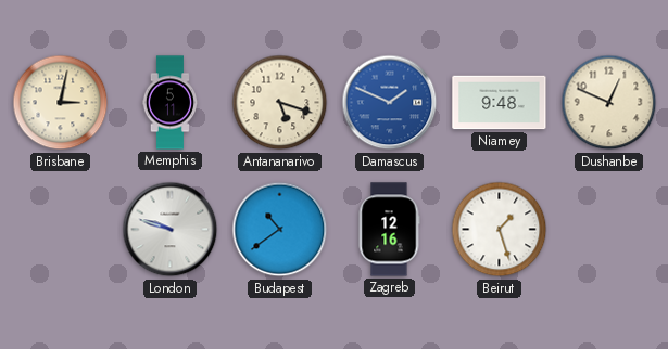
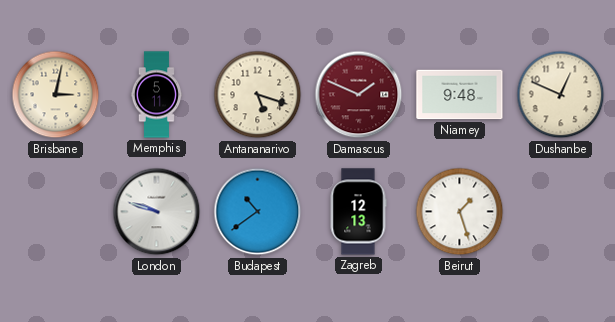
Damascus dial: blue -> burgundy
Zagreb: 12:16 -> 12:13
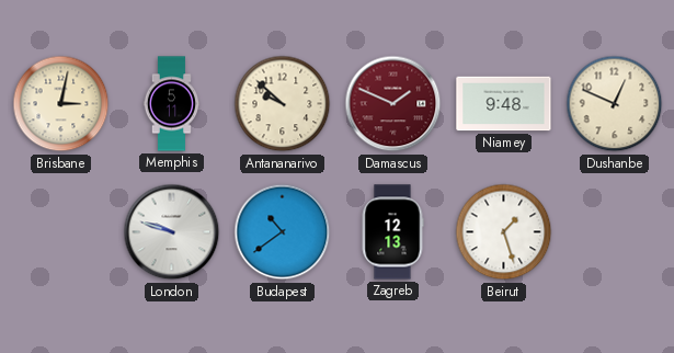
Antananarivo: 5:18 -> 9:52
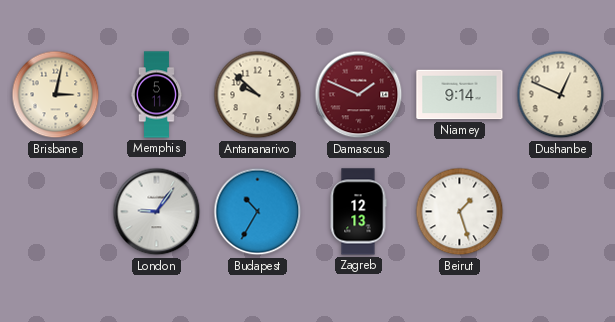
Niamey: 9:48 -> 9:14
London: 9:48 -> 9:06
Budapest: 10:39 -> 10:35
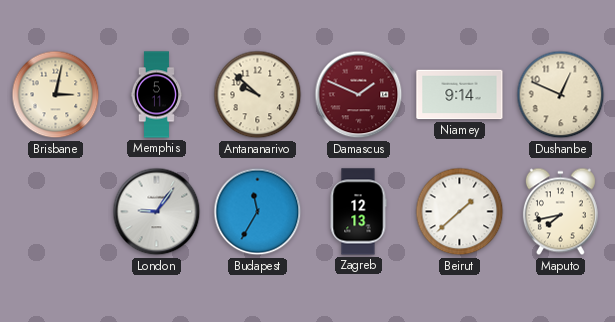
Budapest: 10:35 -> 11:35
Beirut: 1:27 -> 1:38
Maputo: none -> 7:43
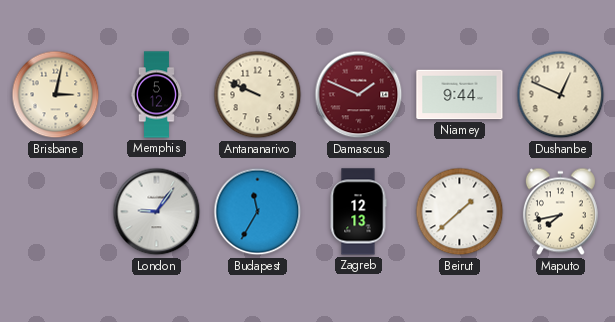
Memphis: 5:11 -> 5:12
Antananarivo: 9:52 -> 9:49
Niamey: 9:14 -> 9:44
